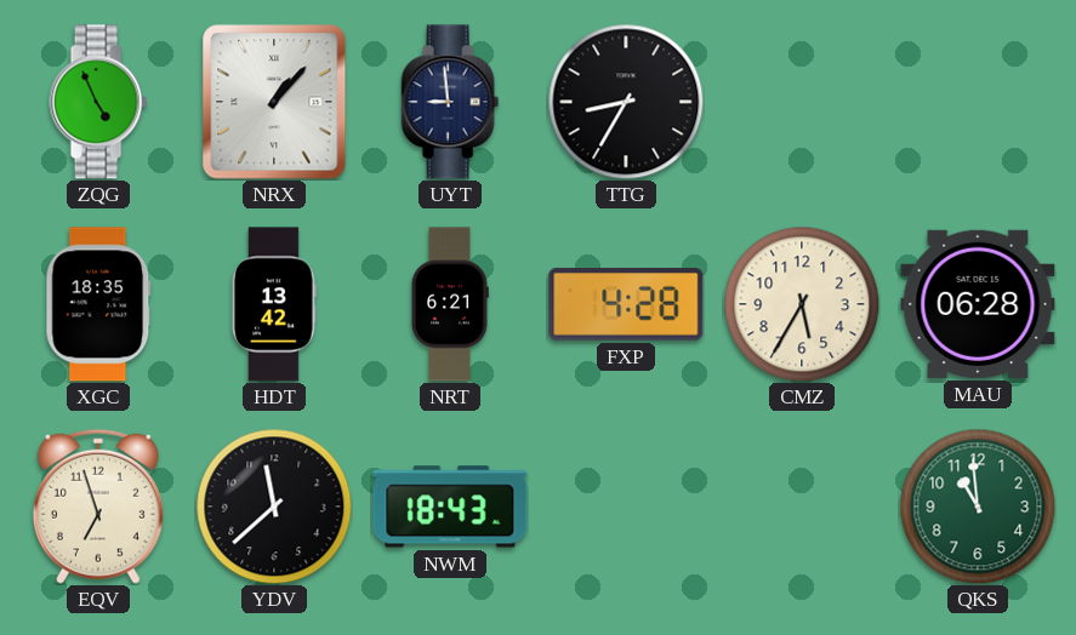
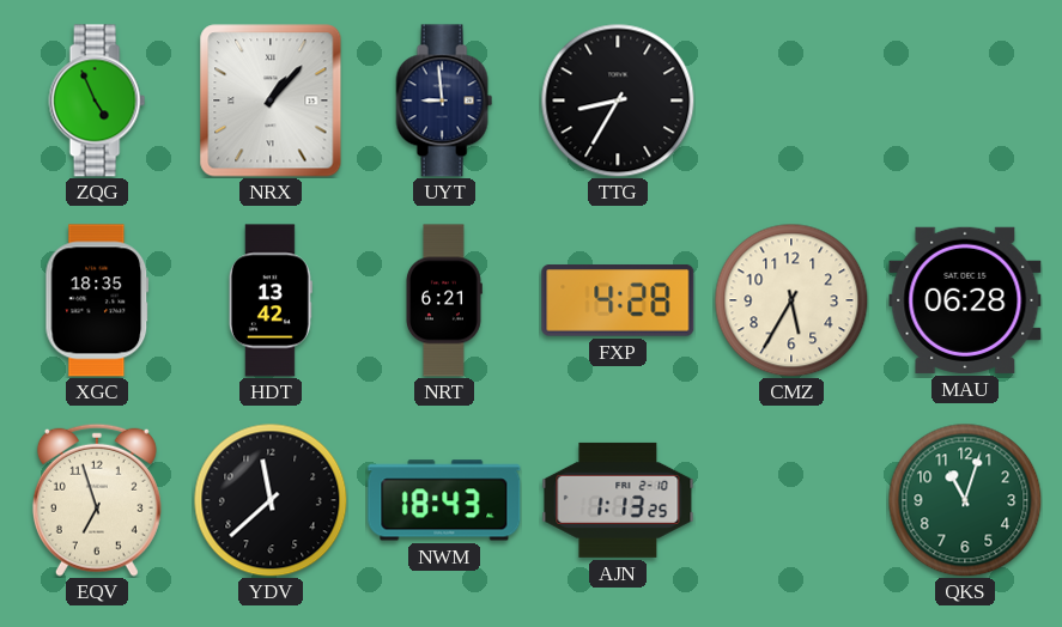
AJN: none -> 1:13
QKS: 10:59 -> 11:03
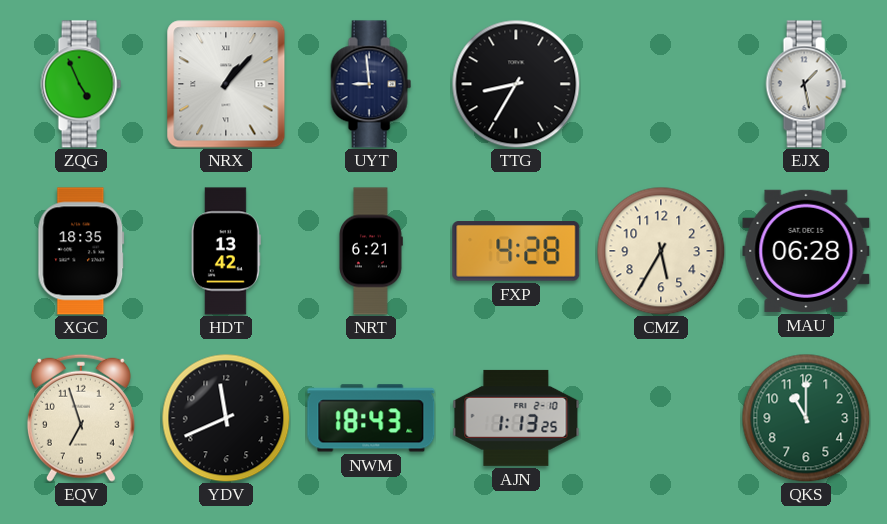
EJX: none -> 1:28
YDV: 11:38 -> 11:41
QKS: 11:03 -> 11:00
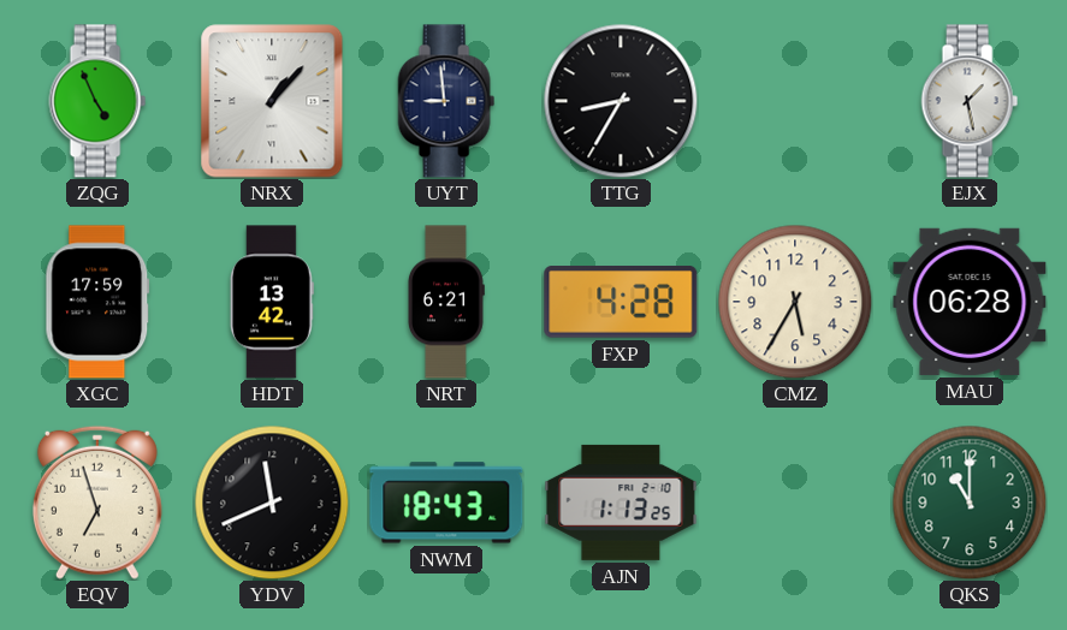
XGC: 18:35 -> 17:59
